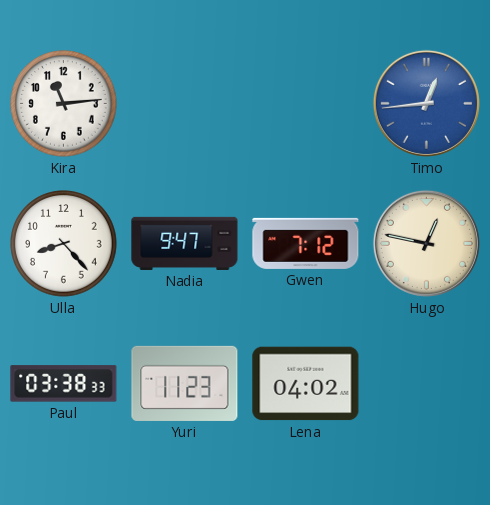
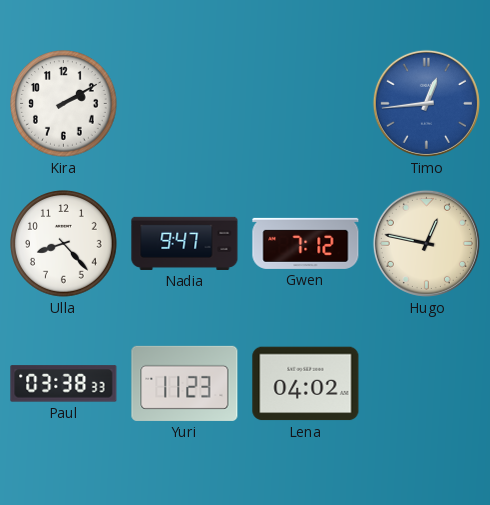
Kira: 11:14 -> 2:10
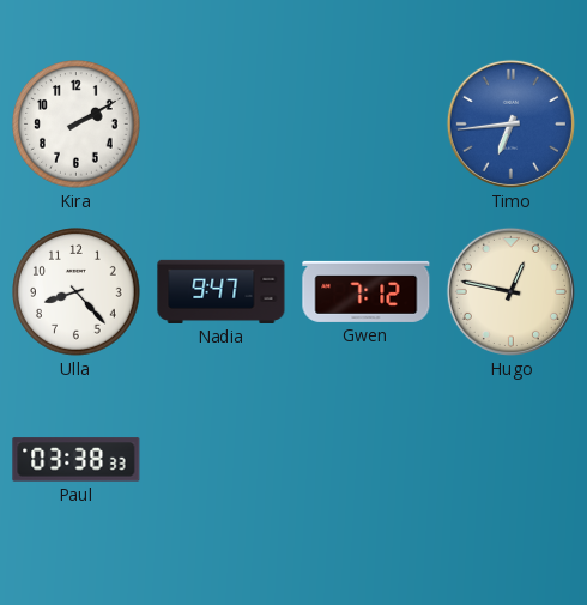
Timo: 12:44 -> 6:44
Yuri: 11:23 -> none
Lena: 04:02 -> none
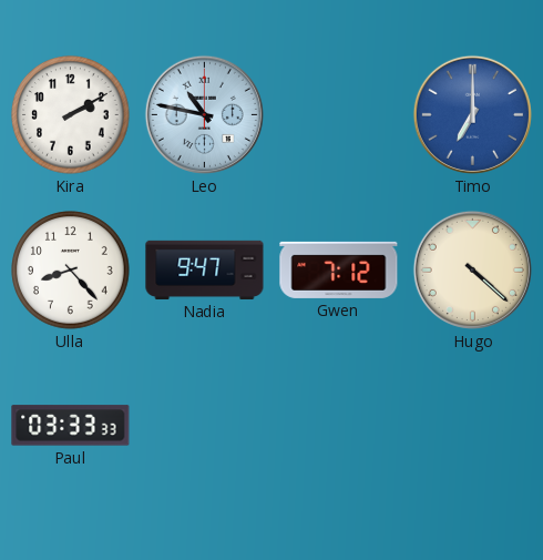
Leo: none -> 10:47
Timo: 6:44 -> 7:00
Hugo: 12:47 -> 4:22
Paul: 03:38 -> 03:33
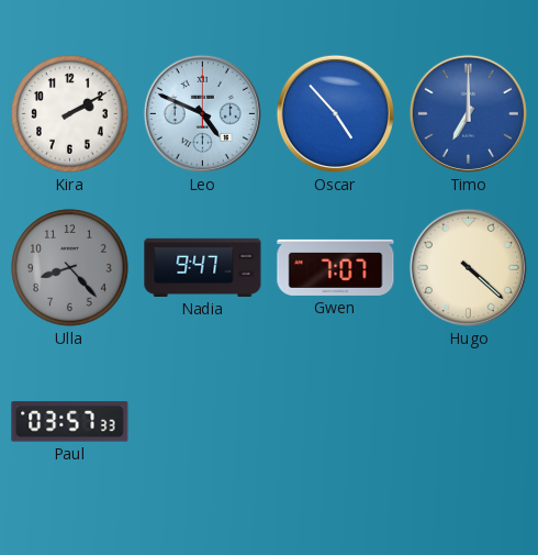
Leo: 10:47 -> 4:49
Oscar: none -> 4:53
Ulla dial: white -> grey
Gwen: 7:12 -> 7:07
Paul: 03:33 -> 03:57
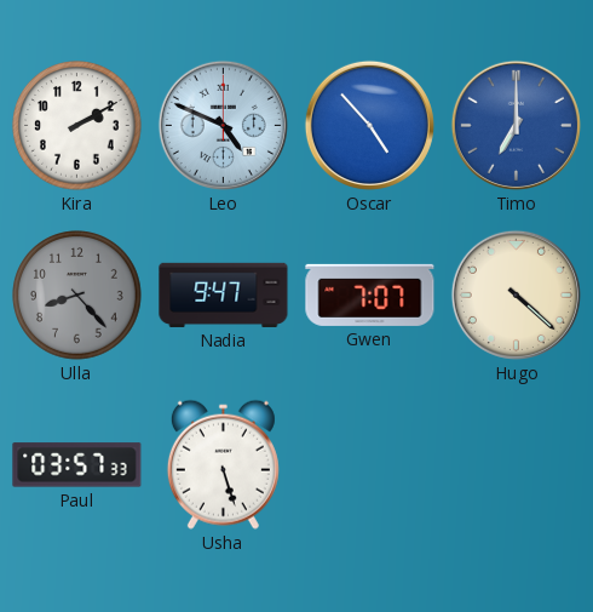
Usha: none -> 5:27
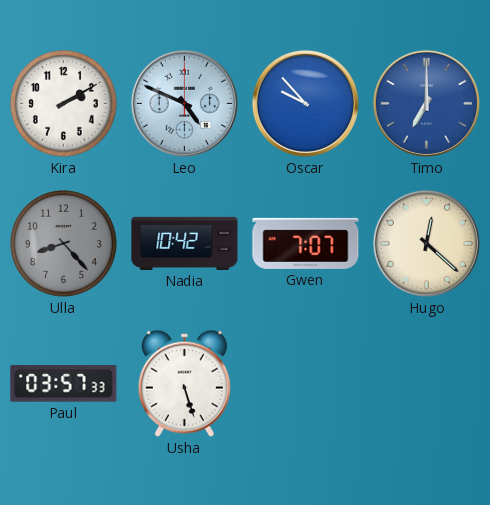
Oscar: 4:53 -> 9:53
Nadia: 9:47 -> 10:42
Hugo: 4:22 -> 12:22
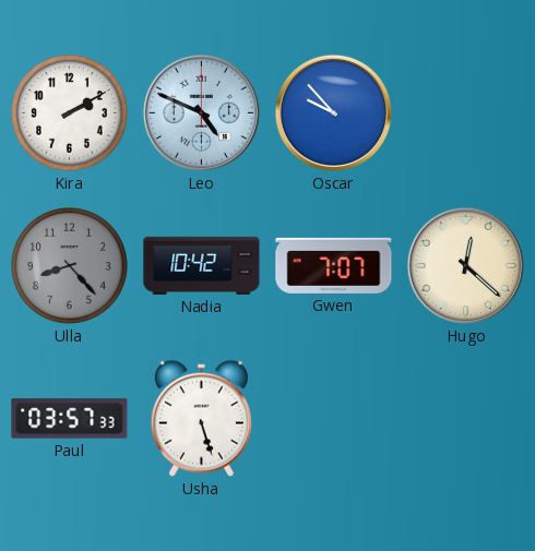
Timo: 7:00 -> none
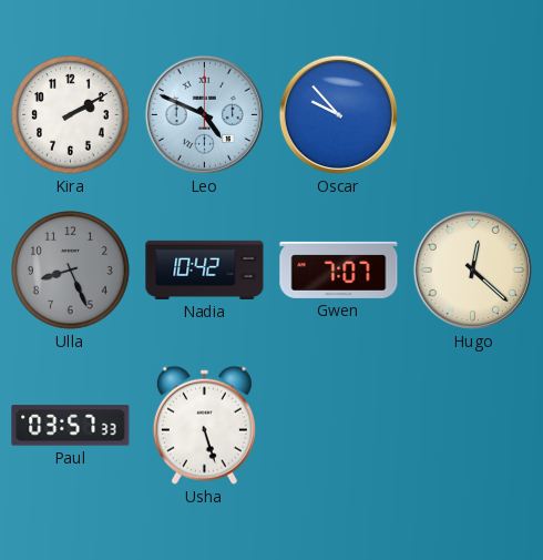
Ulla: 8:23 -> 8:26
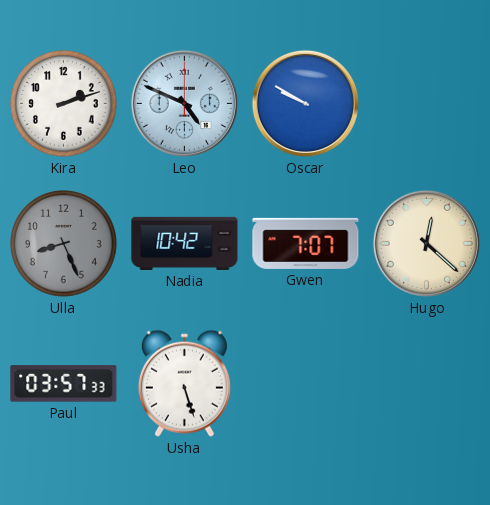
Kira: 2:10 -> 2:12
Oscar: 9:53 -> 9:50
